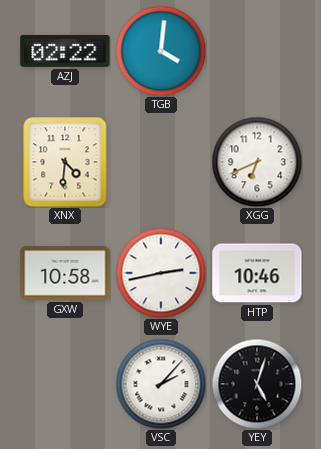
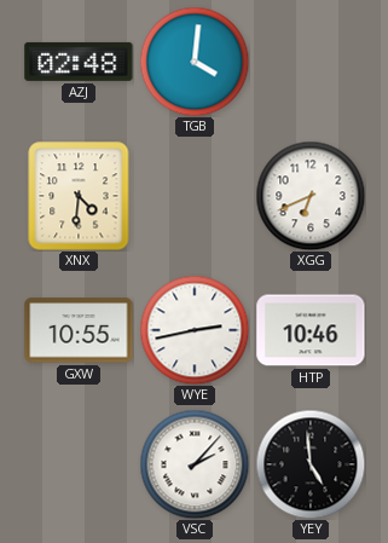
AZJ: 02:22 -> 02:48
GXW: 10:58 -> 10:55
YEY: 5:03 -> 4:59
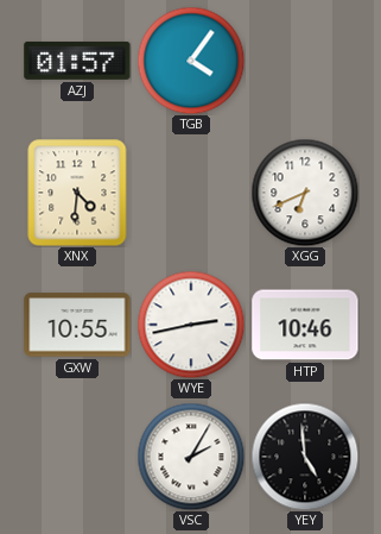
AZJ: 02:48 -> 01:57
TGB: 4:01 -> 4:06
VSC: 2:07 -> 2:05
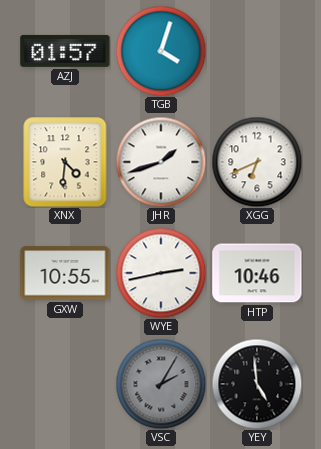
TGB: 4:06 -> 4:03
JHR: none -> 1:42
VSC dial: white -> grey
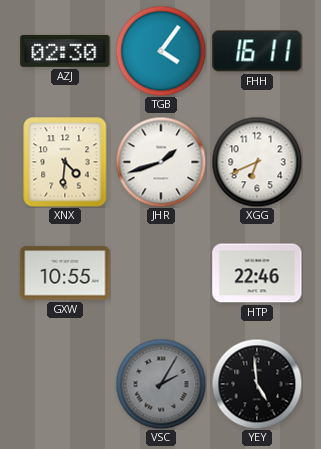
AZJ: 01:57 -> 02:30
TGB: 4:03 -> 4:06
FHH: none -> 16:11
WYE: 2:43 -> none
HTP: 10:46 -> 22:46
